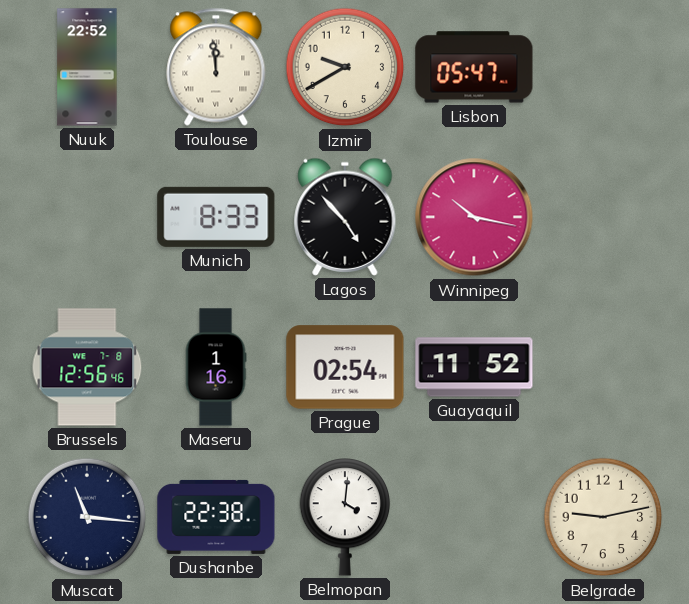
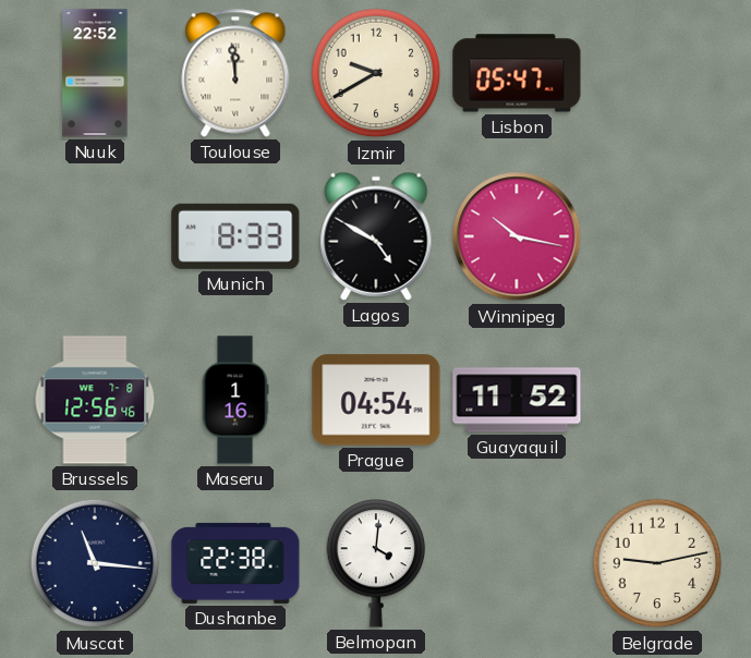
Lagos: 4:53 -> 4:50
Prague: 02:54 -> 04:54
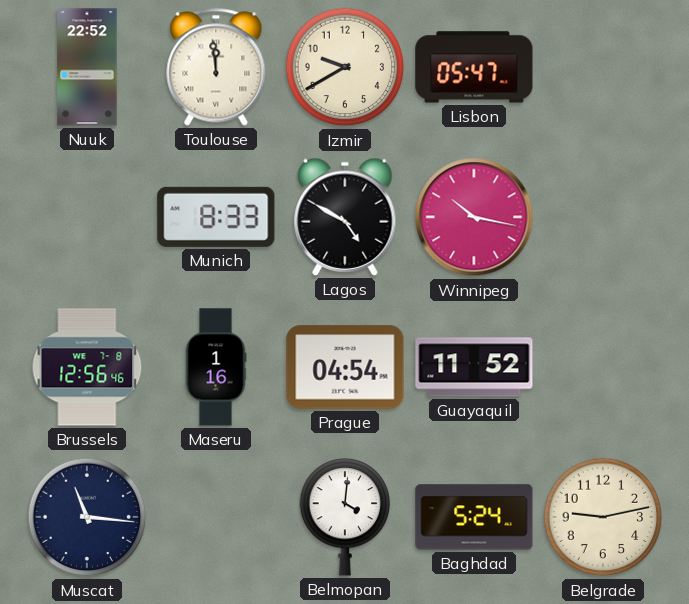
Dushanbe: 22:38 -> none
Baghdad: none -> 5:24
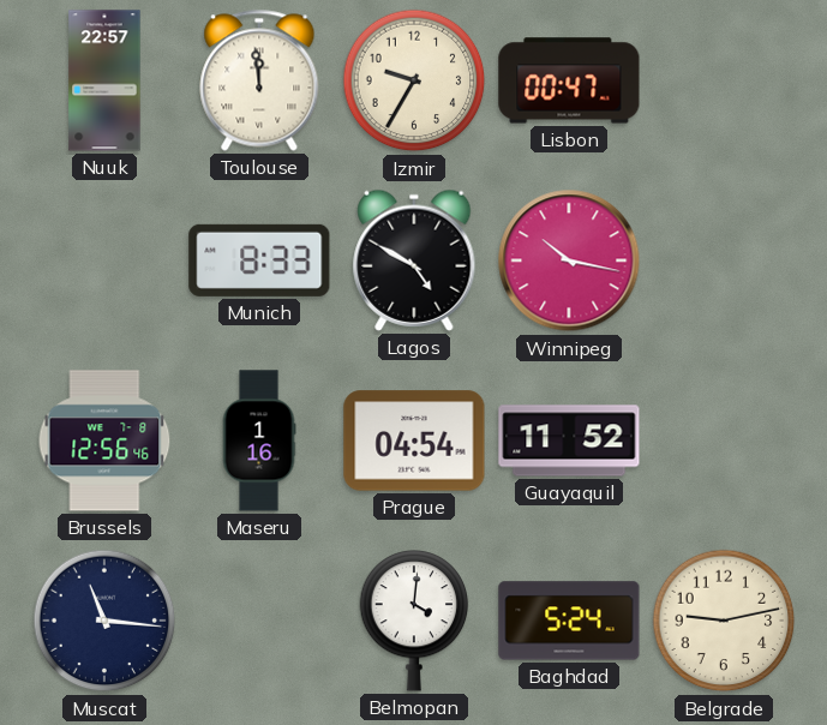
Nuuk: 22:52 -> 22:57
Izmir: 9:40 -> 9:35
Lisbon: 05:47 -> 00:47
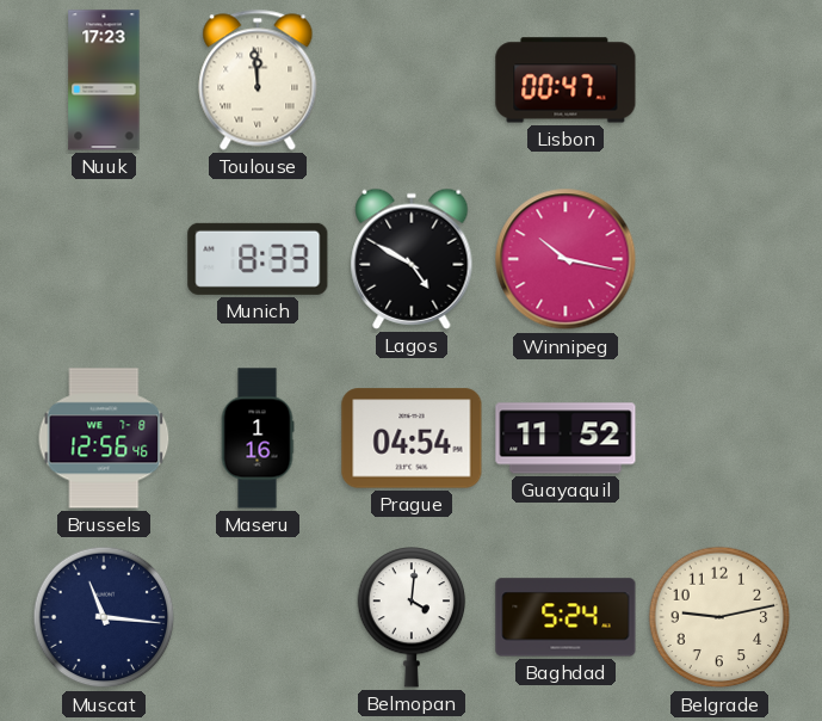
Nuuk: 22:57 -> 17:23
Izmir: 9:35 -> none
